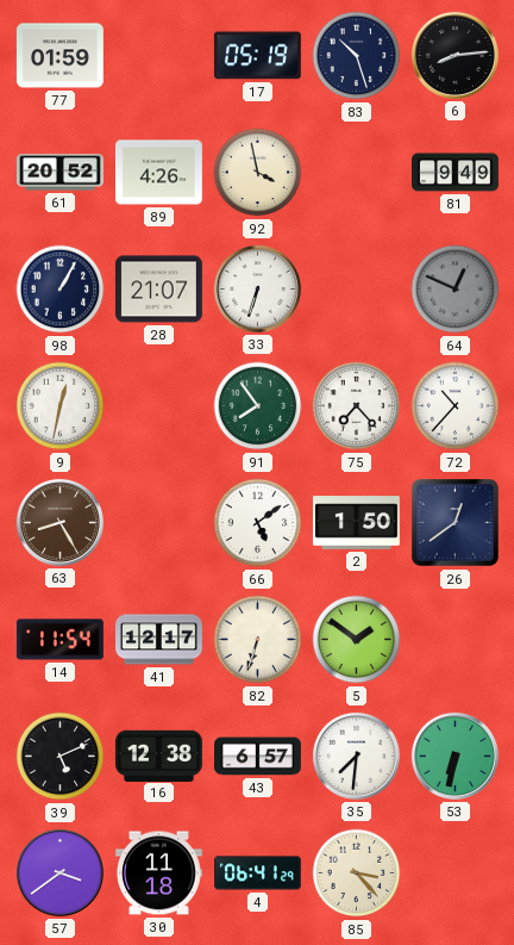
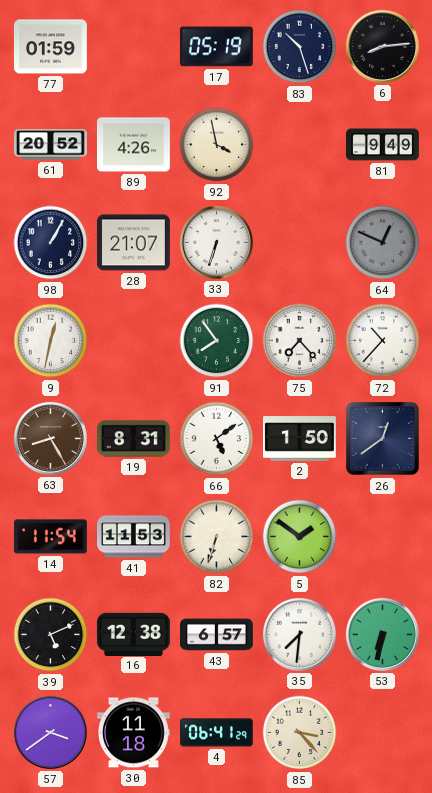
19: none -> 8:31
41: 12:17 -> 11:53
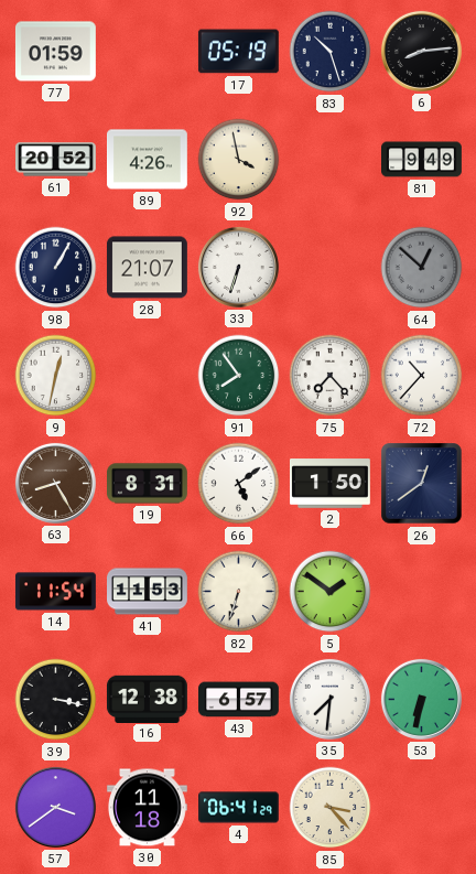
64: 12:49 -> 12:52
39: 5:11 -> 3:17
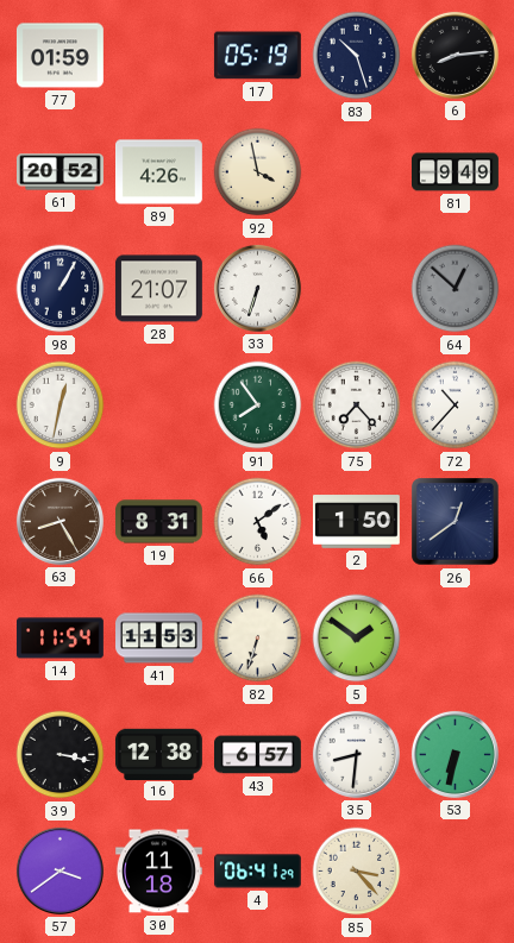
35: 7:31 -> 8:31
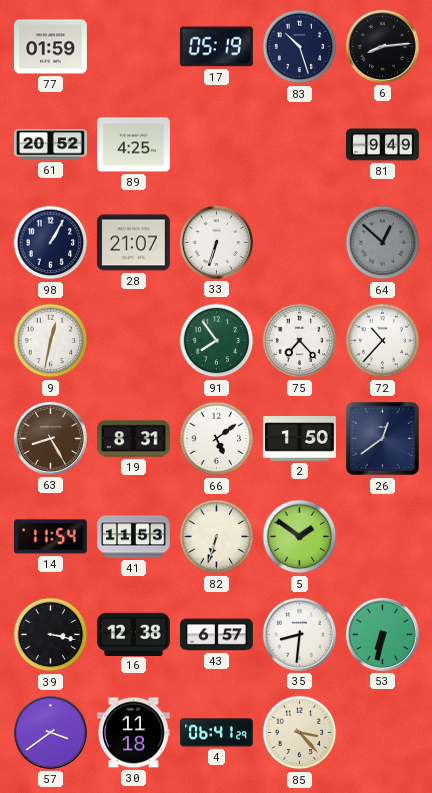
89: 4:26 -> 4:25
92: 3:58 -> none
